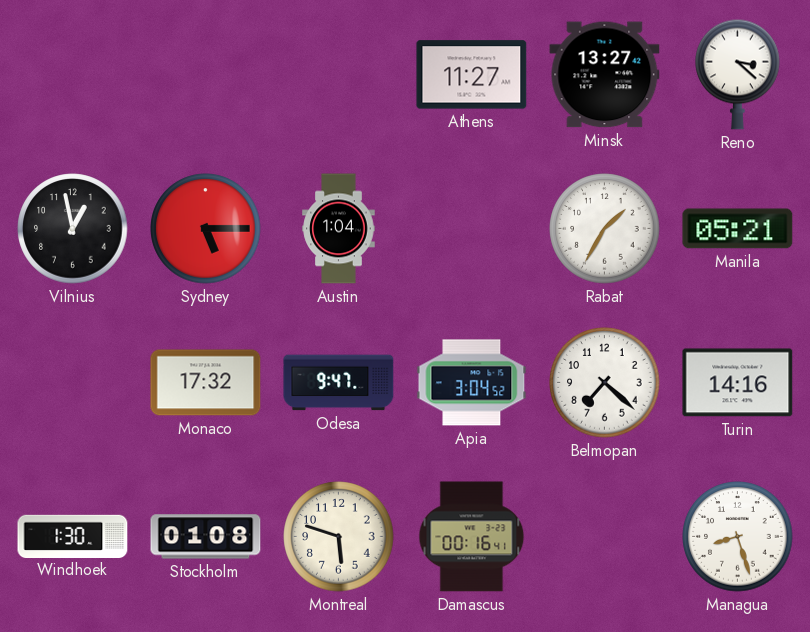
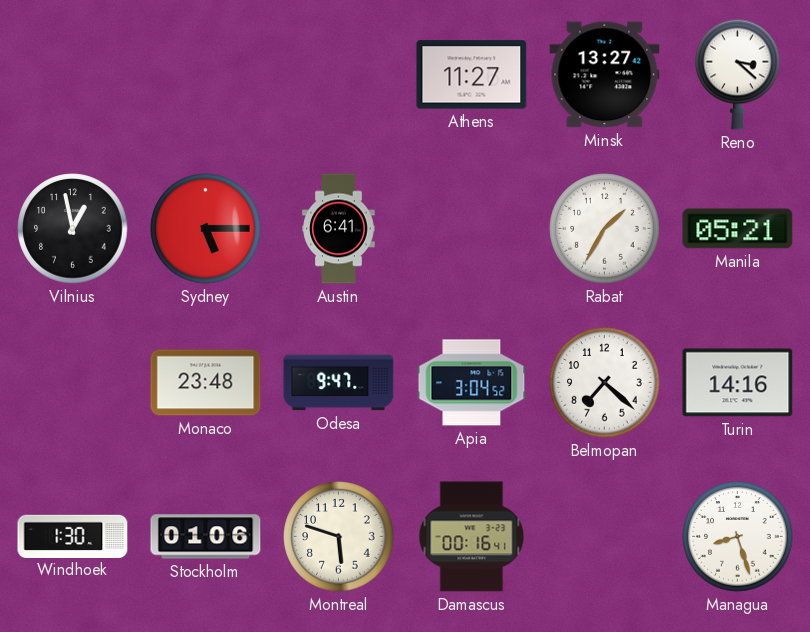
Austin: 1:04 -> 6:41
Monaco: 17:32 -> 23:48
Stockholm: 01:08 -> 01:06
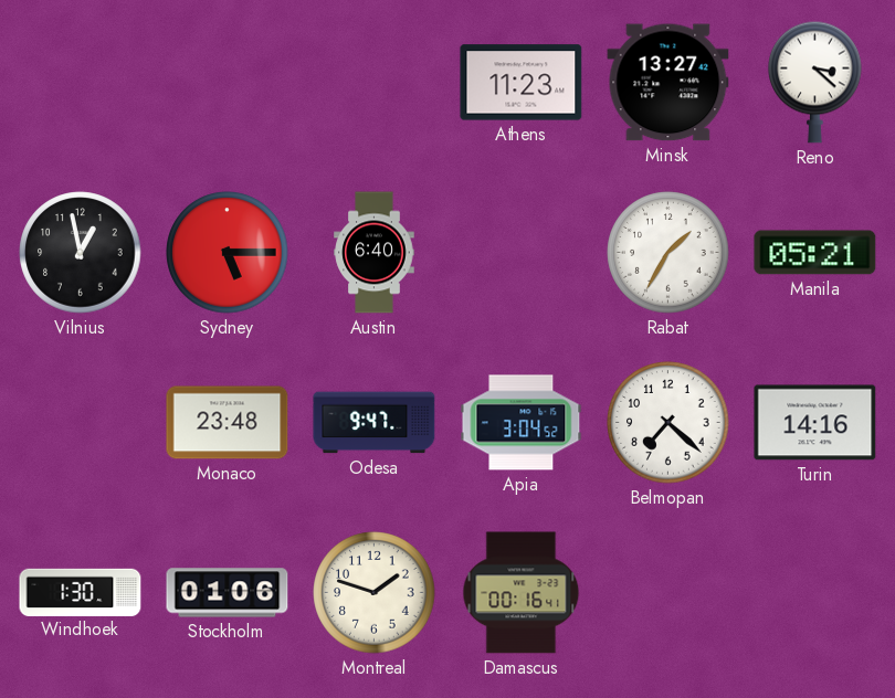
Athens: 11:27 -> 11:23
Austin: 6:41 -> 6:40
Montreal: 5:48 -> 1:48
Managua: 8:27 -> none
